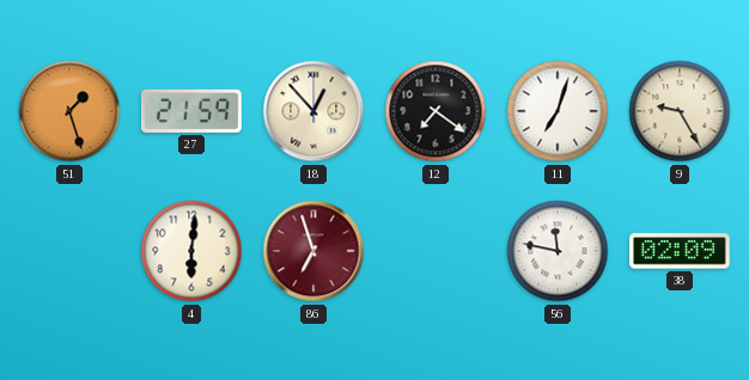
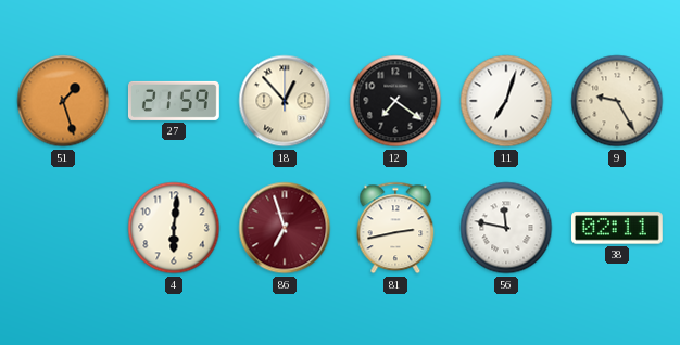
81: none -> 2:43
38: 02:09 -> 02:11
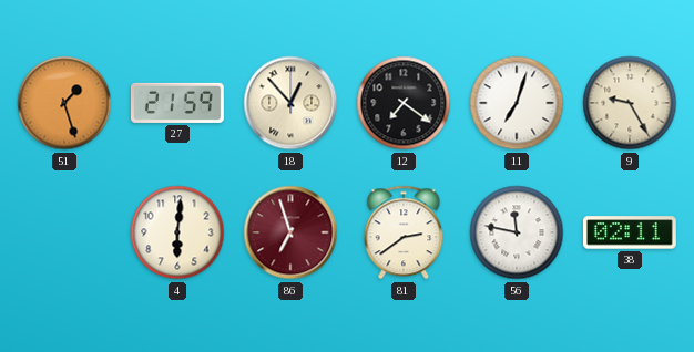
81: 2:43 -> 2:39
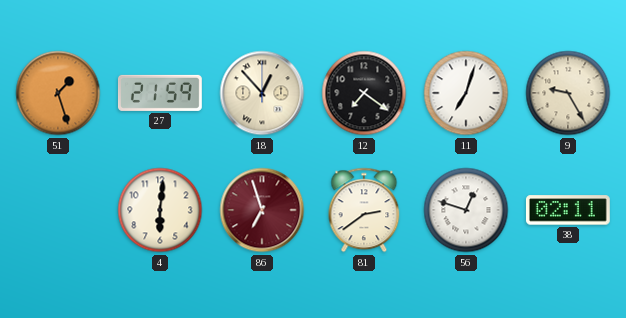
56: 11:47 -> 12:48
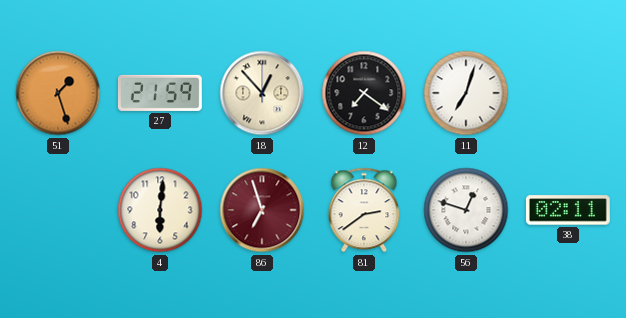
9: 9:25 -> none
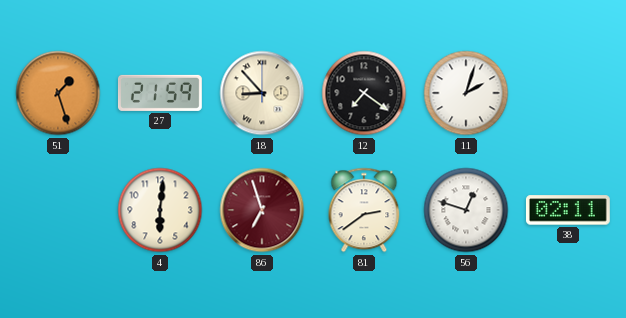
18: 12:53 -> 8:53
11: 7:03 -> 2:03
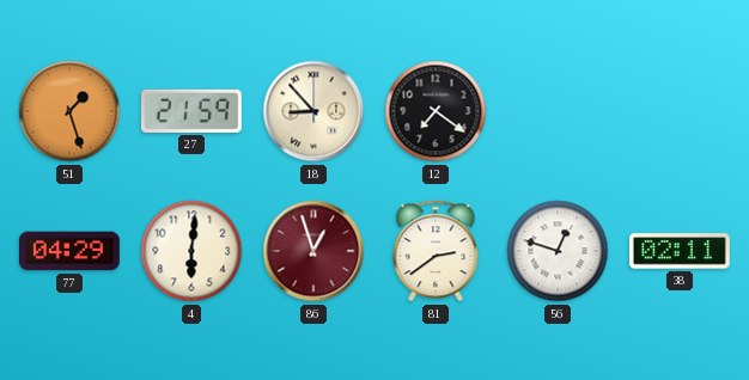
11: 2:03 -> none
77: none -> 04:29
86: 6:57 -> 12:57
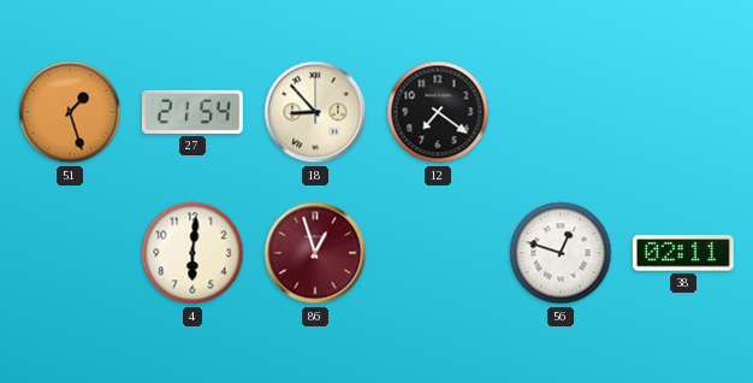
27: 21:59 -> 21:54
77: 04:29 -> none
81: 2:39 -> none
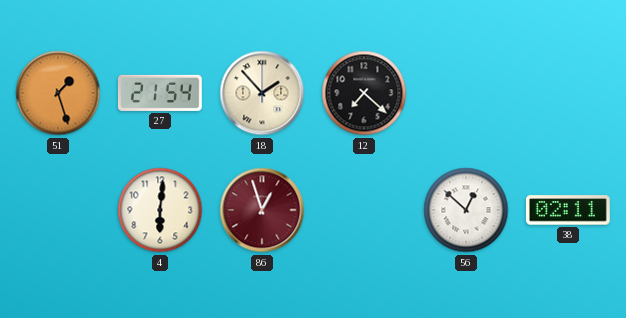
18: 8:53 -> 1:53
12: 7:21 -> 7:22
56: 12:48 -> 12:52
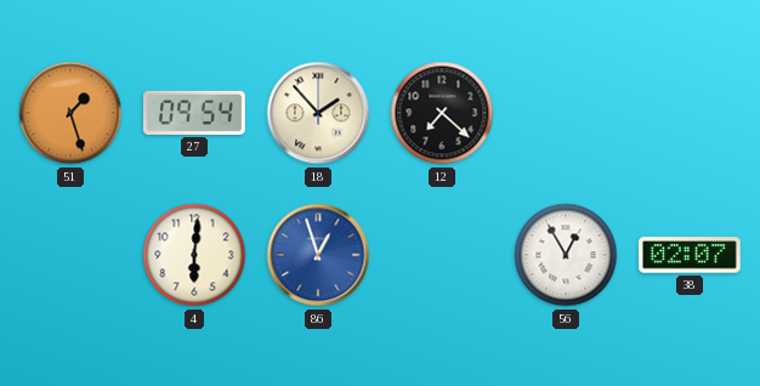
27: 21:54 -> 09:54
86 dial: burgundy -> blue
56: 12:52 -> 12:55
38: 02:11 -> 02:07
